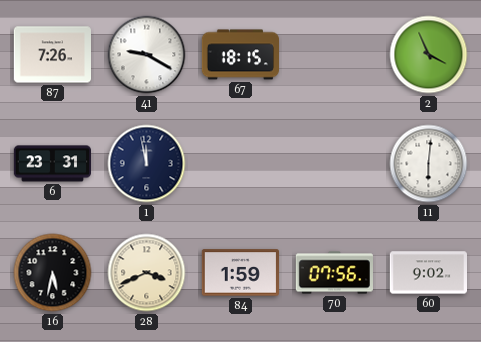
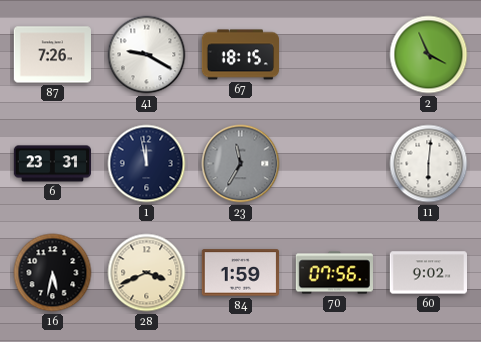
23: none -> 11:35
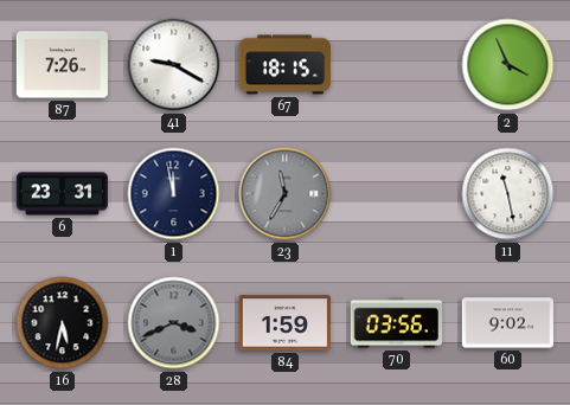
11: 6:01 -> 11:28
28 dial: cream -> grey
70: 07:56 -> 03:56
